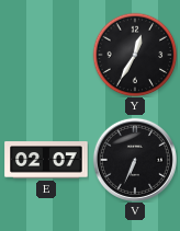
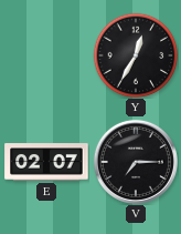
V: 6:34 -> 7:15
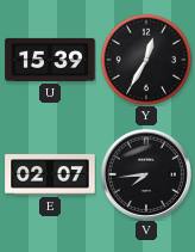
U: none -> 15:39
V: 7:15 -> 7:44
